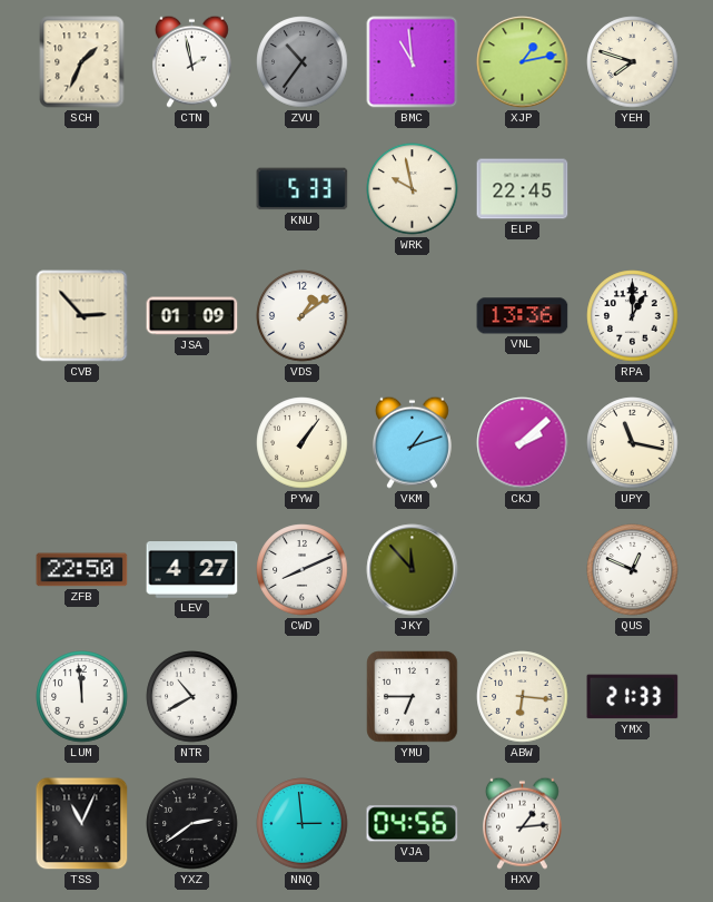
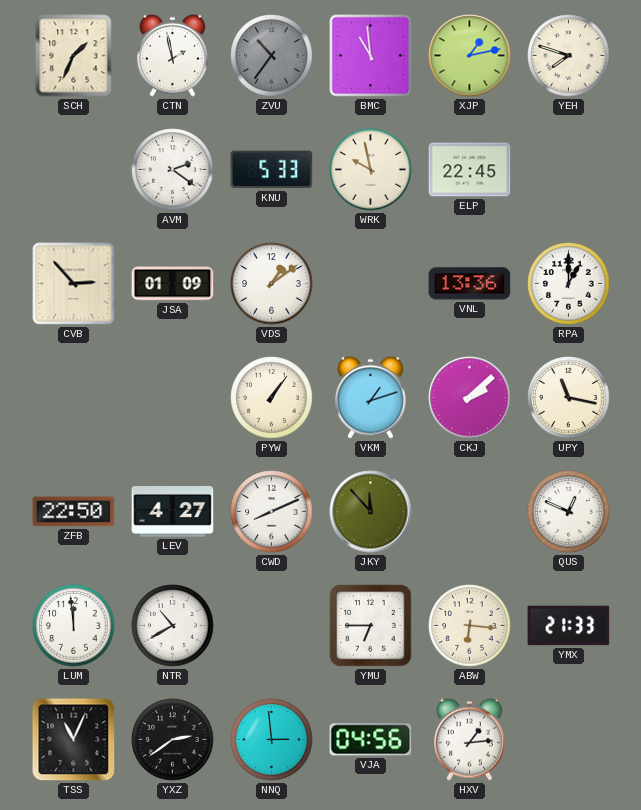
AVM: none -> 2:21
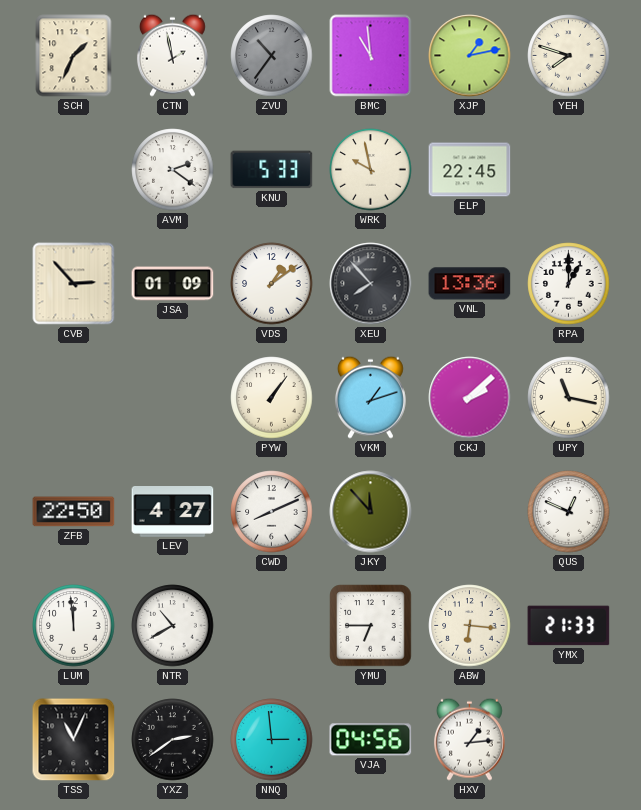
XEU: none -> 7:53
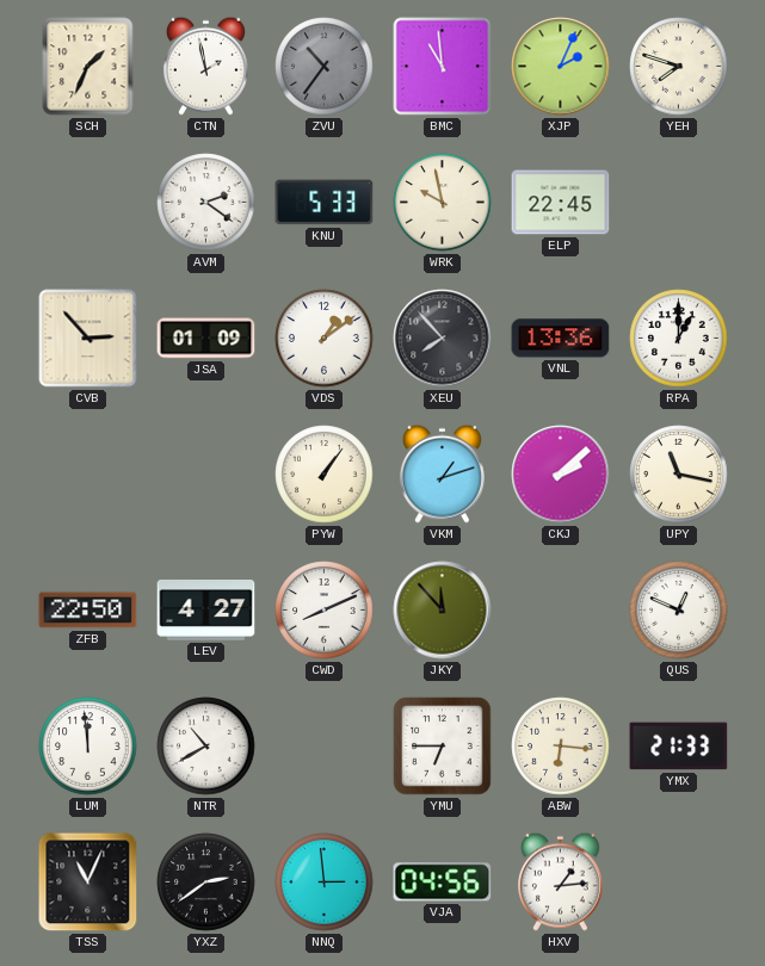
XJP: 1:13 -> 2:04
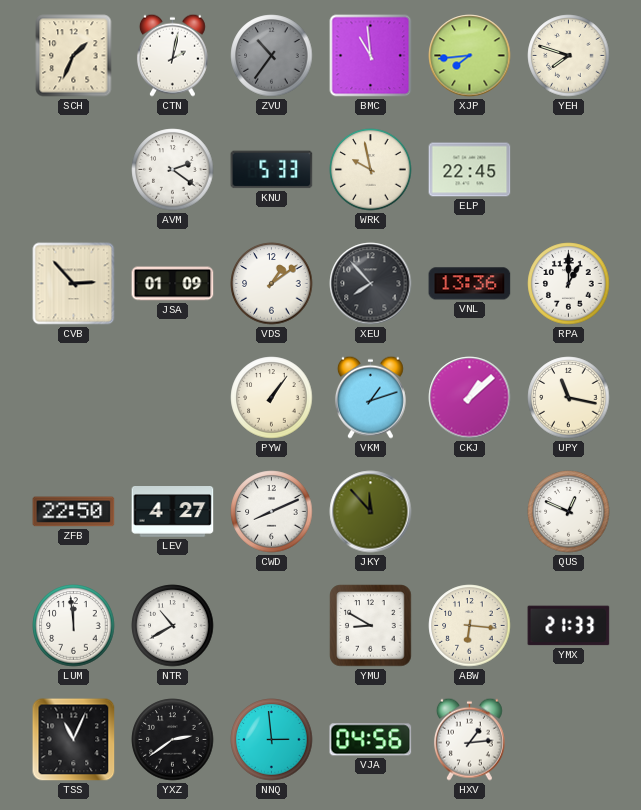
CTN: 1:58 -> 2:02
XJP: 2:04 -> 7:44
CKJ: 2:08 -> 1:08
YMU: 6:45 -> 8:50
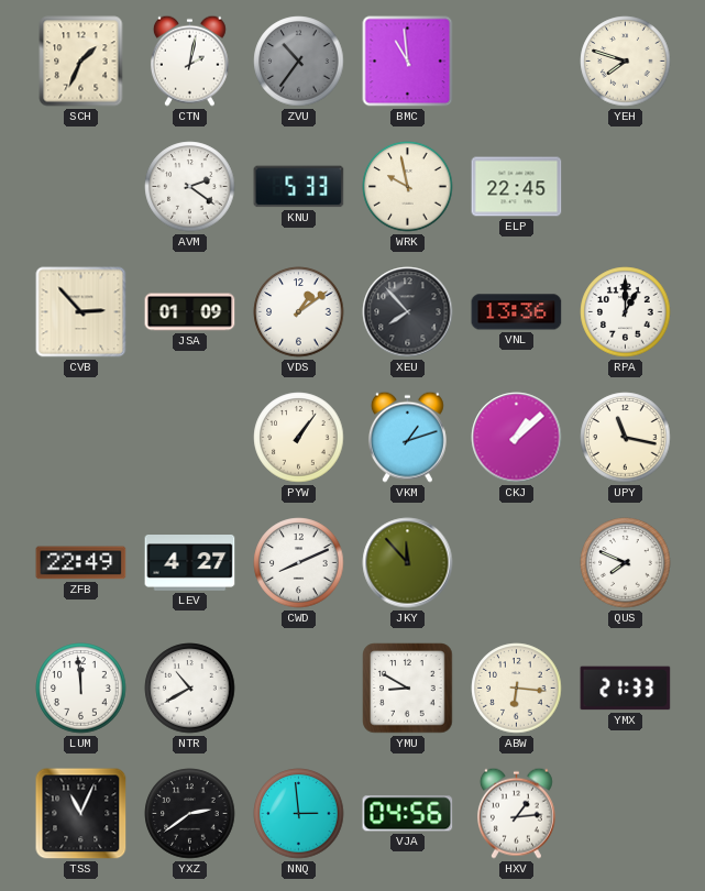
XJP: 7:44 -> none
ZFB: 22:50 -> 22:49
QUS: 12:49 -> 7:49
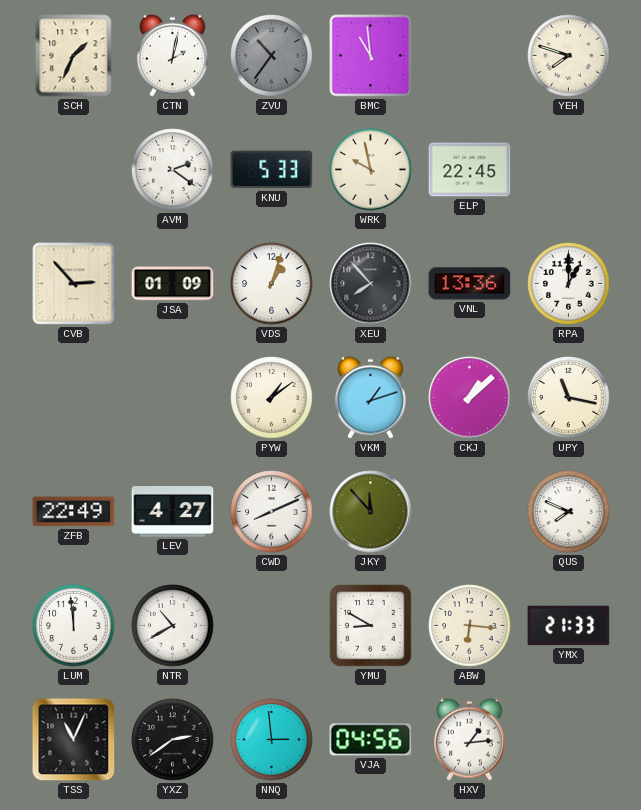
VDS: 1:09 -> 1:03
PYW: 1:06 -> 1:09
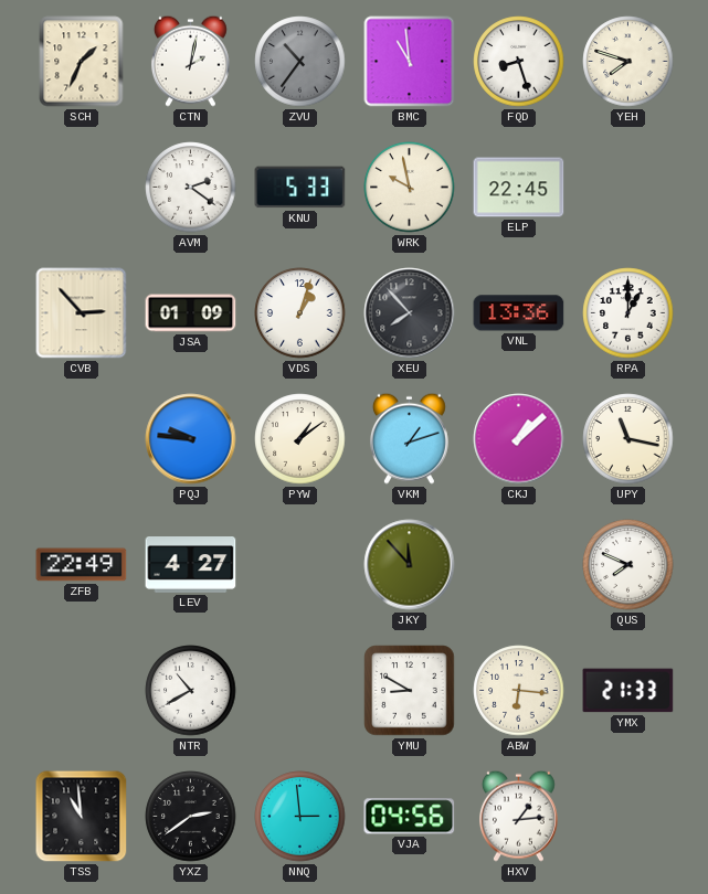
FQD: none -> 8:27
PQJ: none -> 9:46
CWD: 8:11 -> none
LUM: 11:59 -> none
TSS: 11:04 -> 10:59
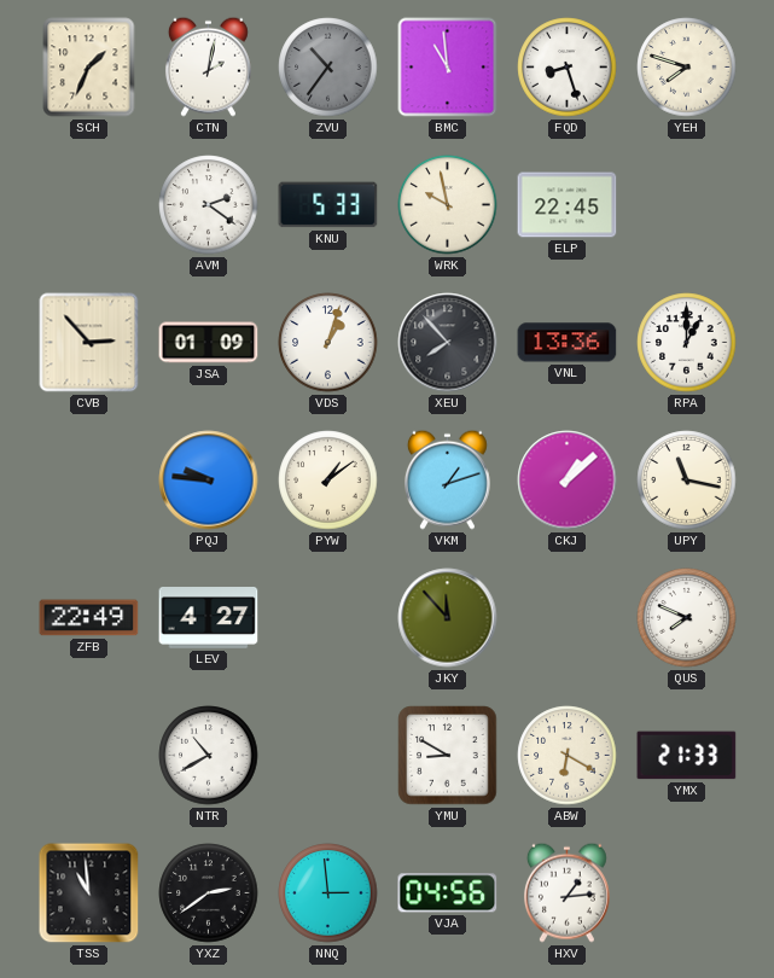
ABW: 6:16 -> 6:20
